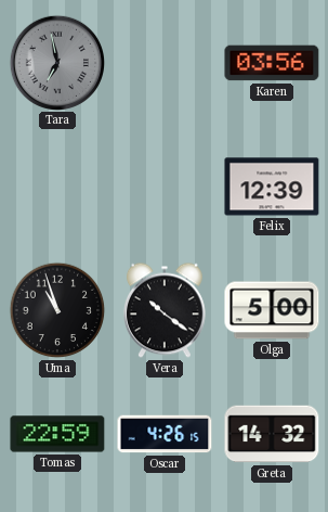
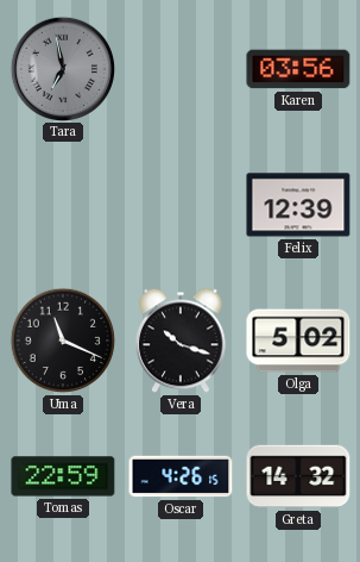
Uma: 10:57 -> 11:19
Vera: 10:21 -> 10:18
Olga: 5:00 -> 5:02
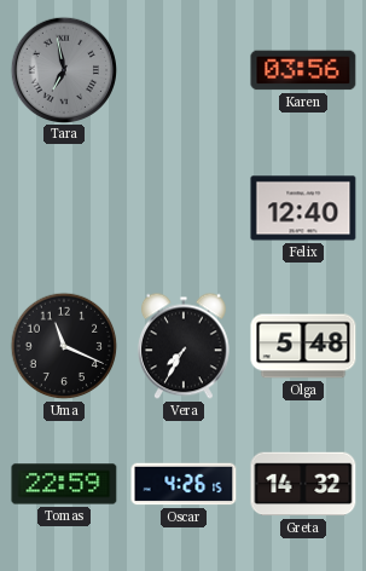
Felix: 12:39 -> 12:40
Vera: 10:18 -> 7:35
Olga: 5:02 -> 5:48
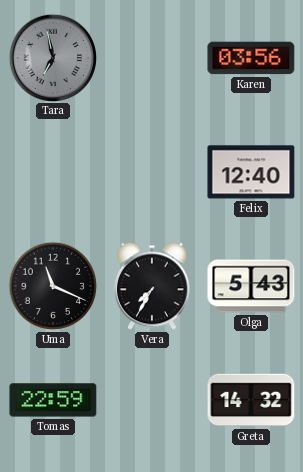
Olga: 5:48 -> 5:43
Oscar: 4:26 -> none
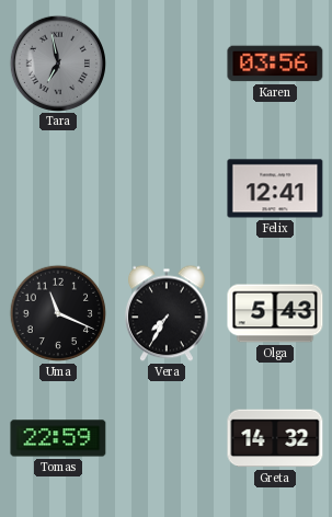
Felix: 12:40 -> 12:41
